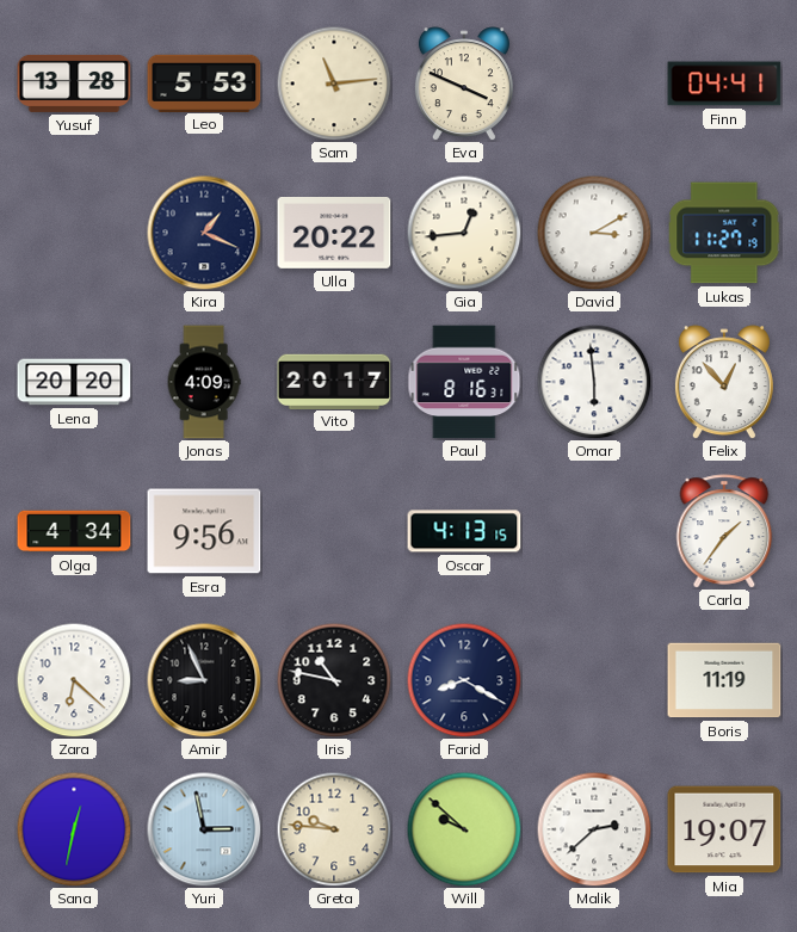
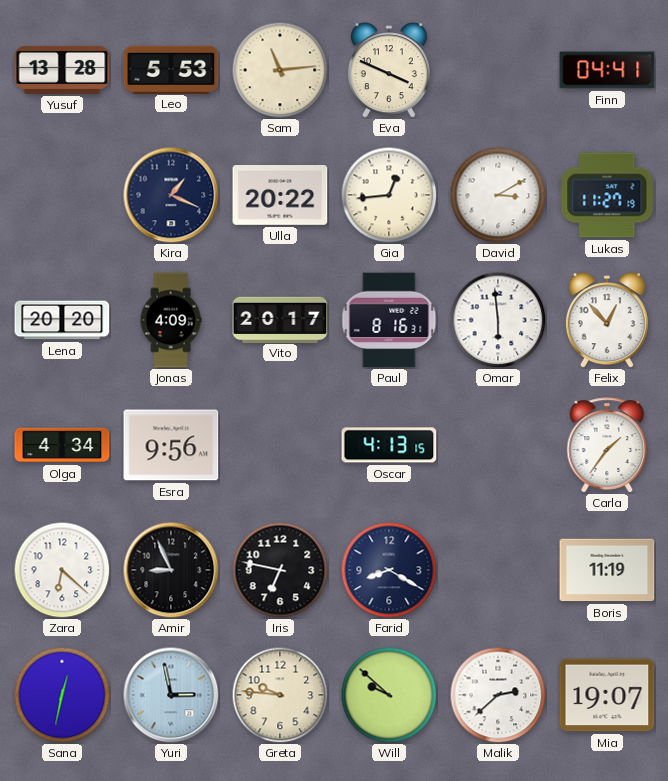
Iris: 10:47 -> 6:47
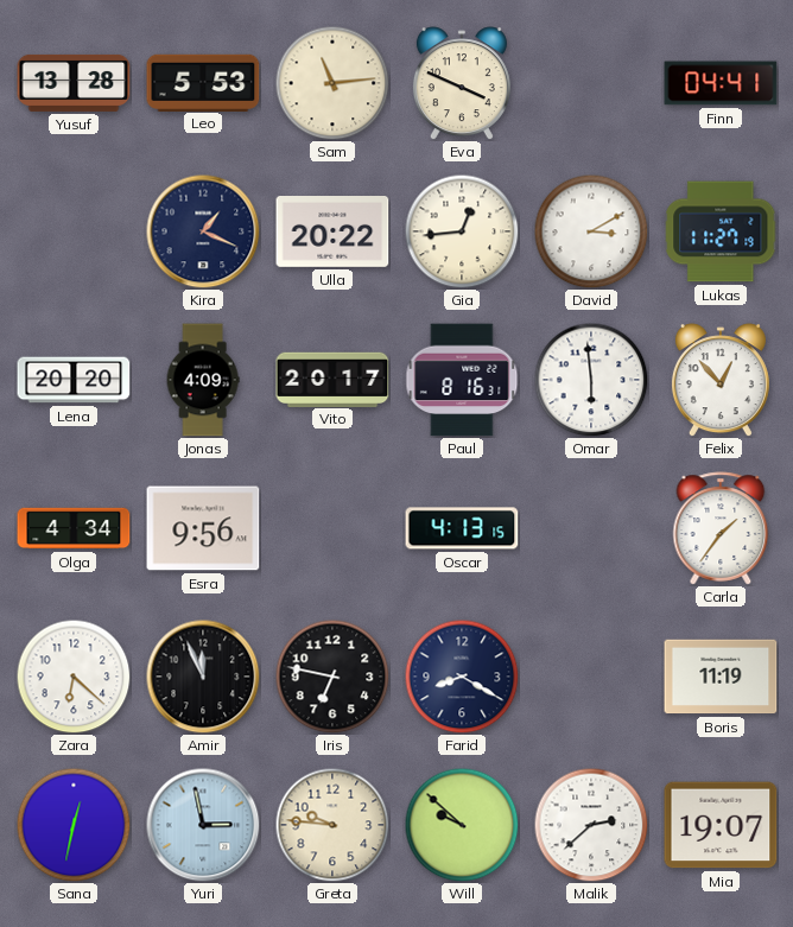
Amir: 8:56 -> 11:56
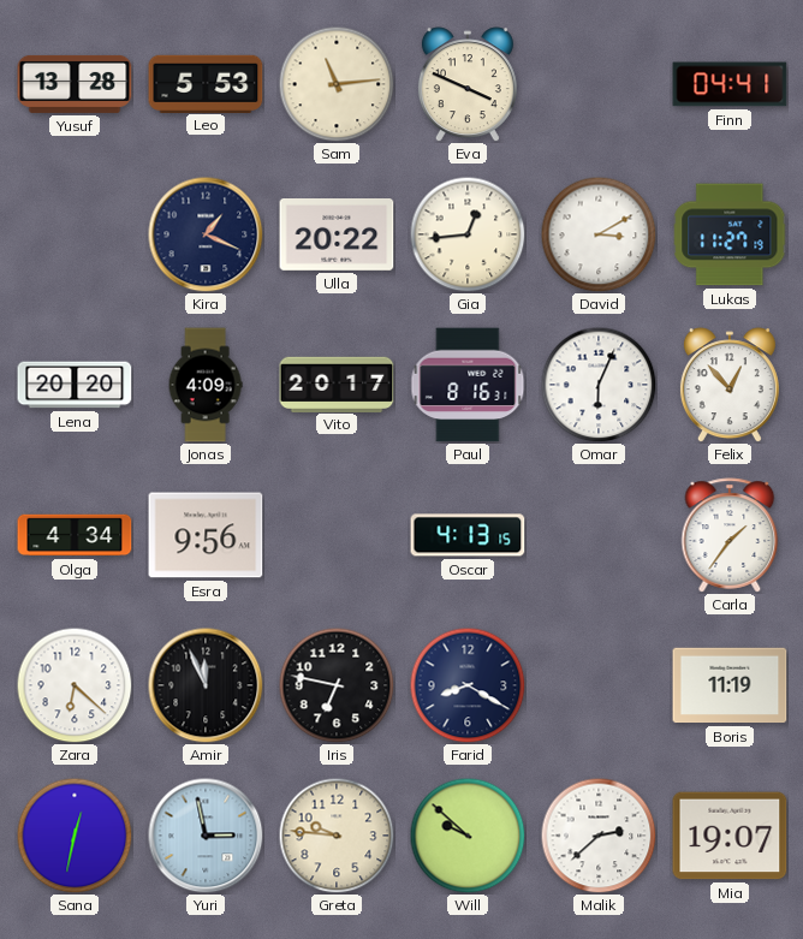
Omar: 5:59 -> 6:04
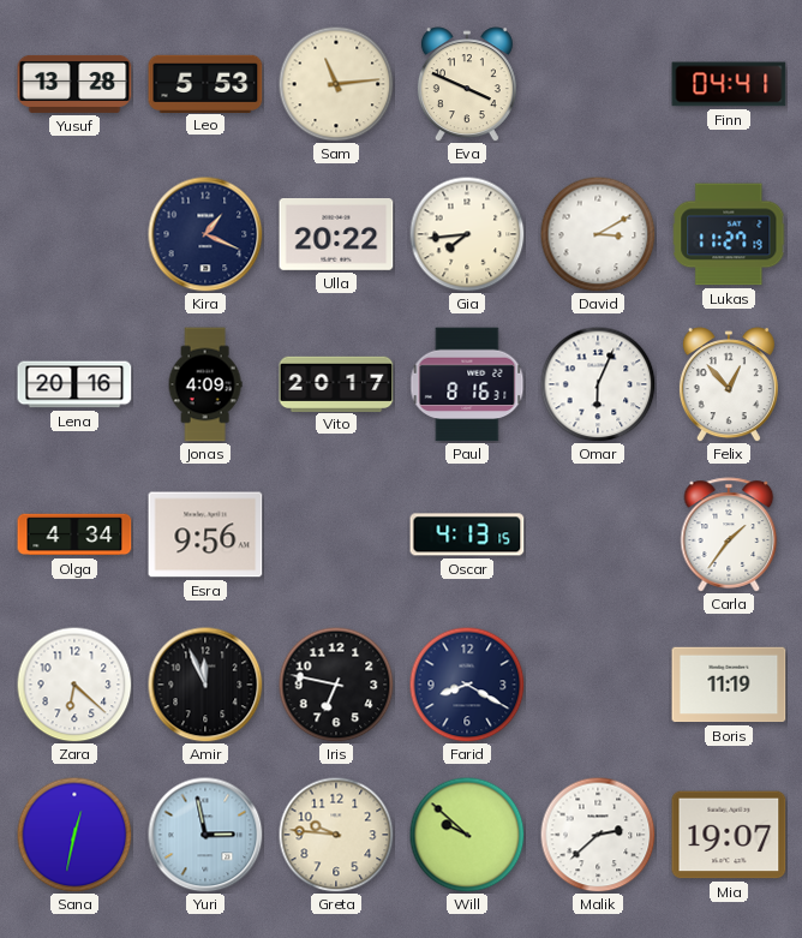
Gia: 12:44 -> 7:44
Lena: 20:20 -> 20:16
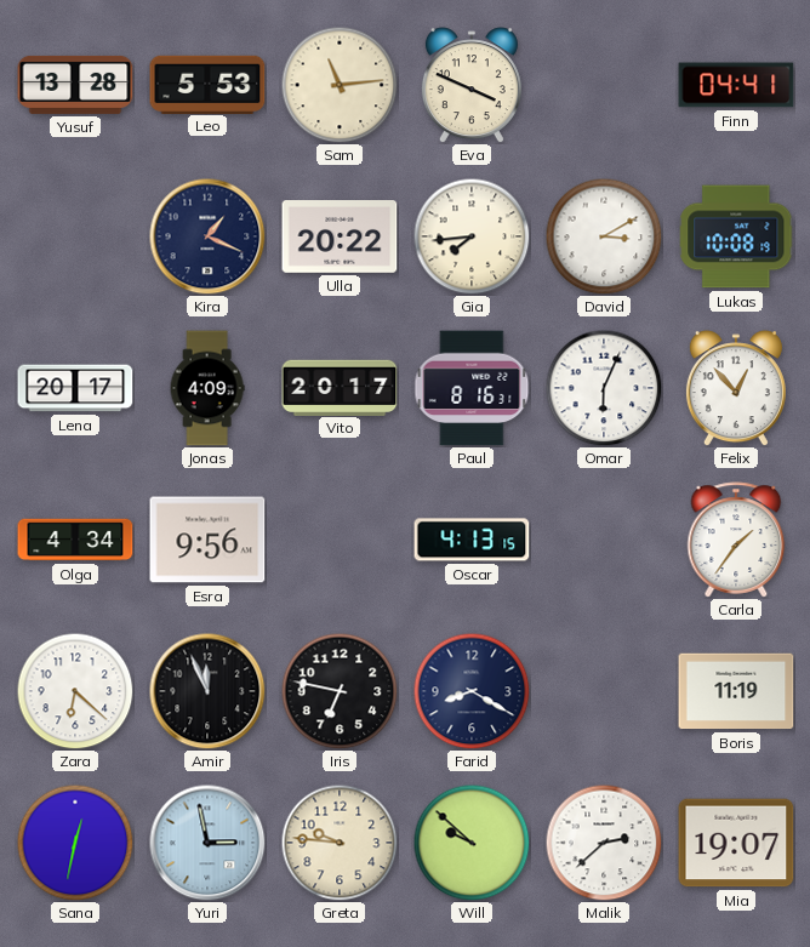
Lukas: 11:27 -> 10:08
Lena: 20:16 -> 20:17
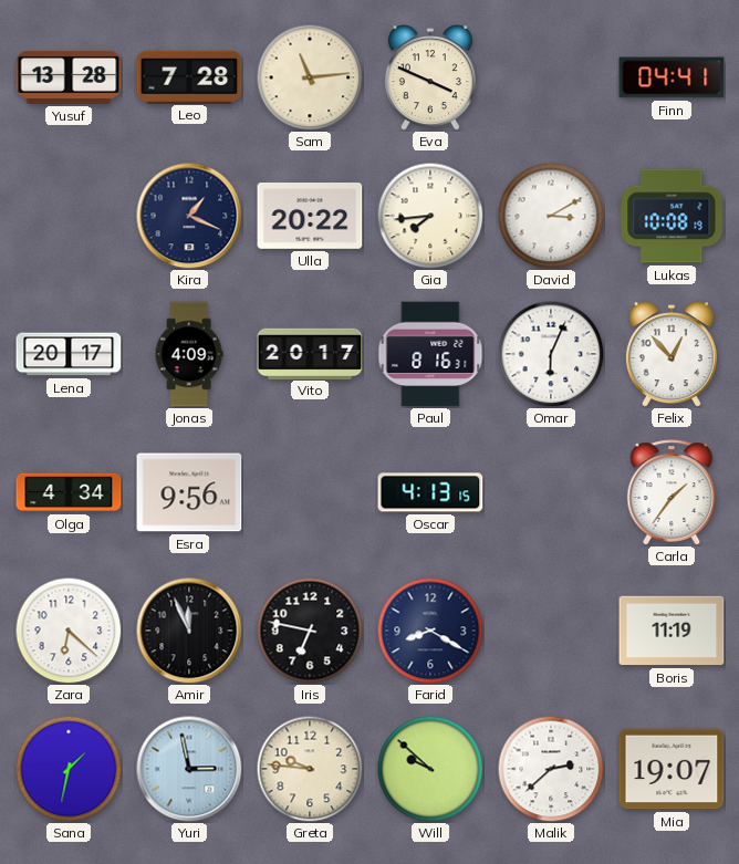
Leo: 5:53 -> 7:28
Sana: 12:32 -> 1:32
